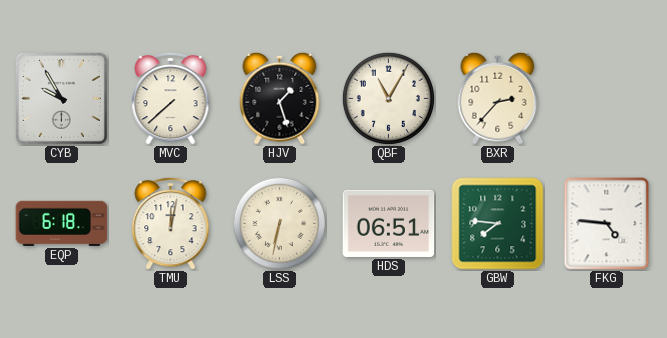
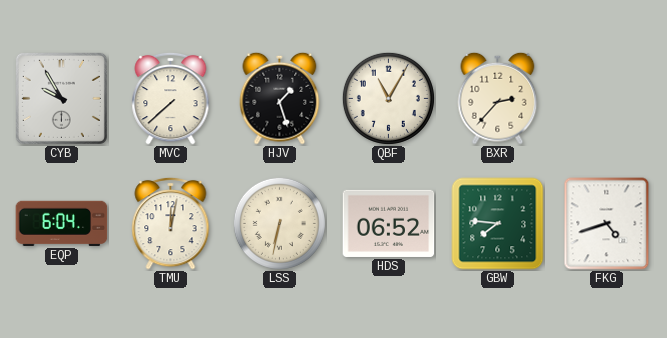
EQP: 6:18 -> 6:04
HDS: 06:51 -> 06:52
FKG: 4:46 -> 4:42
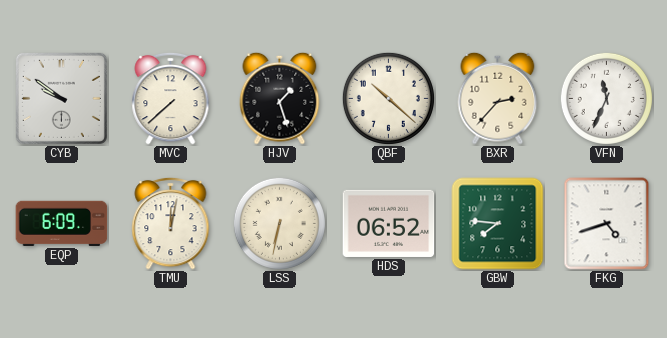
CYB: 9:55 -> 9:51
QBF: 11:05 -> 10:22
VFN: none -> 11:34
EQP: 6:04 -> 6:09
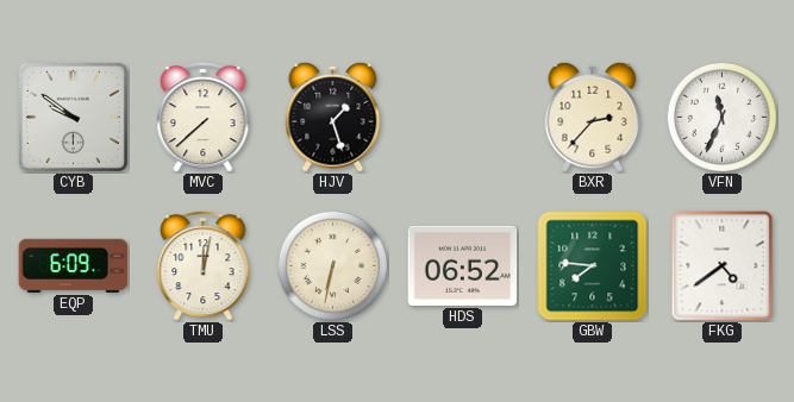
QBF: 10:22 -> none
FKG: 4:42 -> 4:39
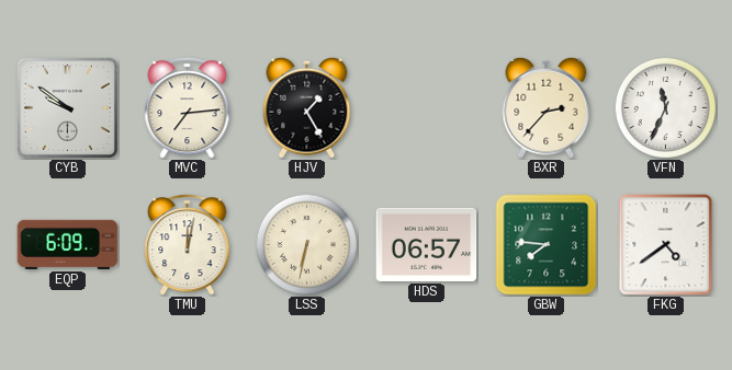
MVC: 7:38 -> 7:14
HJV: 1:27 -> 1:25
HDS: 06:52 -> 06:57
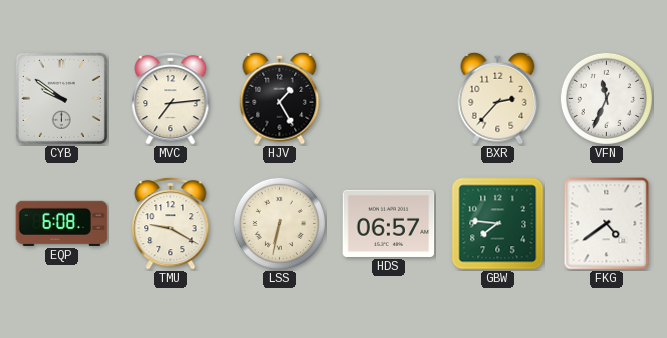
EQP: 6:09 -> 6:08
TMU: 12:02 -> 9:20
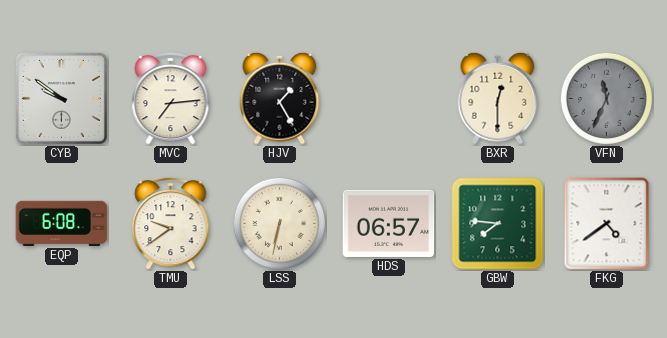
BXR: 2:37 -> 12:30
VFN dial: white -> grey
TMU: 9:20 -> 9:39
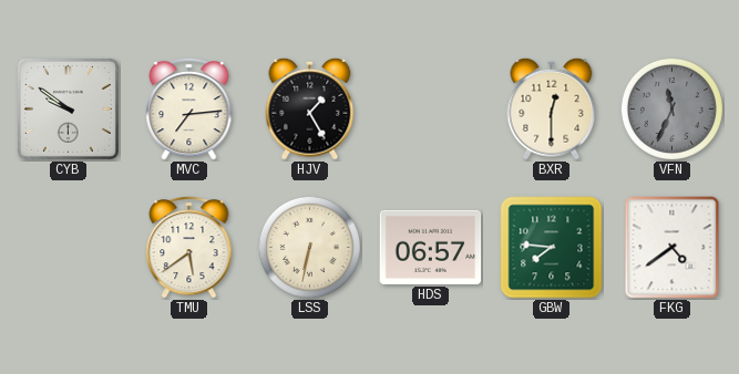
EQP: 6:08 -> none
TMU: 9:39 -> 5:39
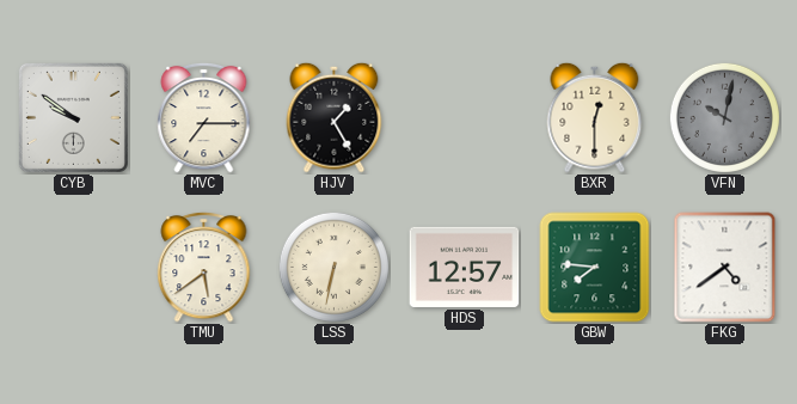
MVC: 7:14 -> 7:15
VFN: 11:34 -> 10:02
HDS: 06:57 -> 12:57
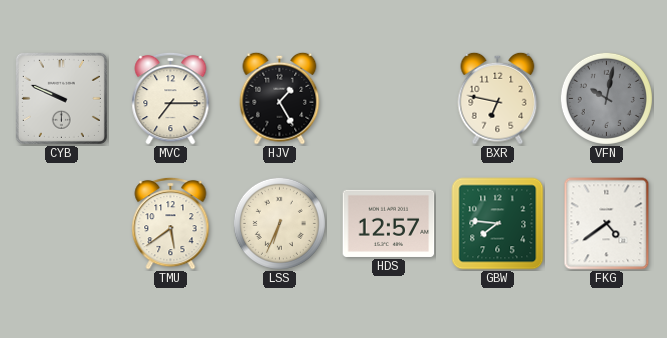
CYB: 9:51 -> 9:49
BXR: 12:30 -> 6:47
LSS: 6:32 -> 6:34
